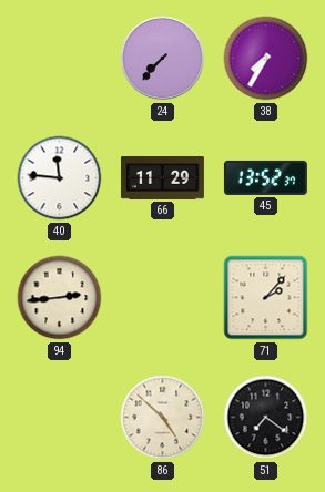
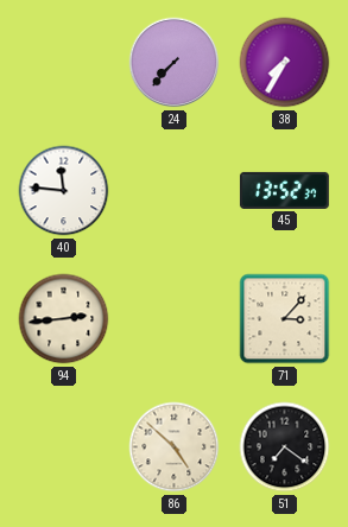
66: 11:29 -> none
71: 2:07 -> 3:07
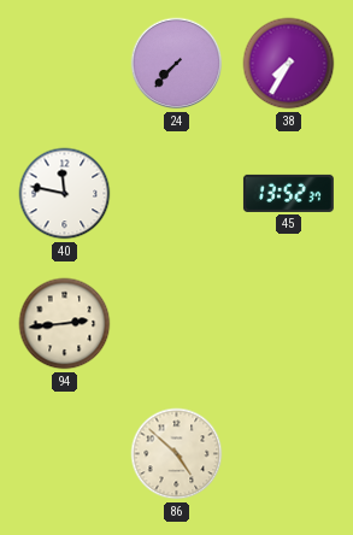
40: 11:46 -> 11:47
71: 3:07 -> none
51: 7:21 -> none
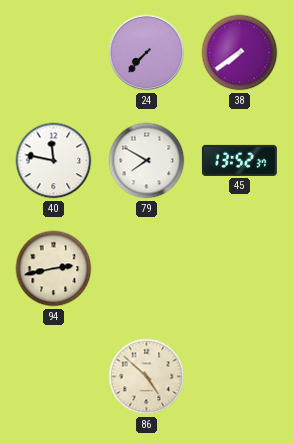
38: 7:35 -> 7:39
79: none -> 7:50
94: 2:44 -> 2:43
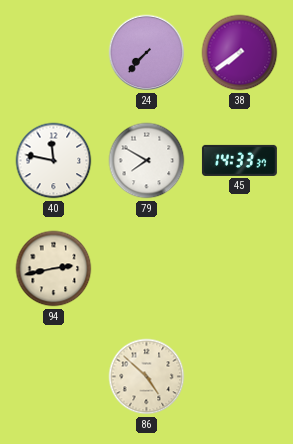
45: 13:52 -> 14:33
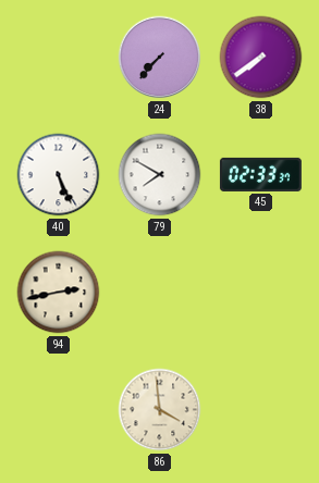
40: 11:47 -> 5:26
45: 14:33 -> 02:33
86: 4:52 -> 3:59
